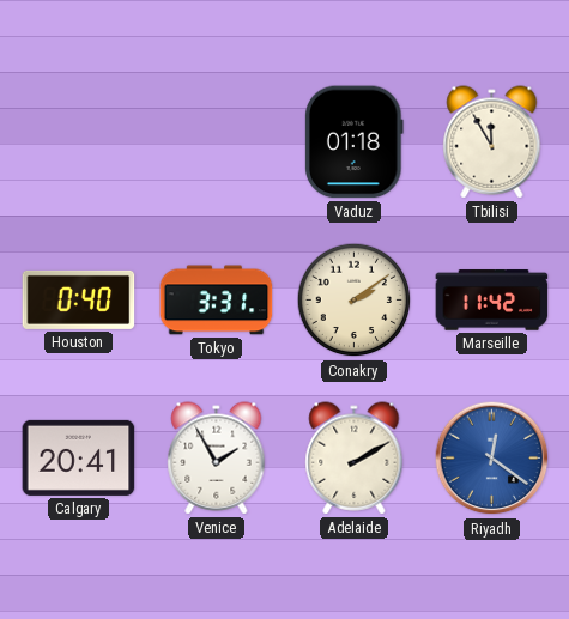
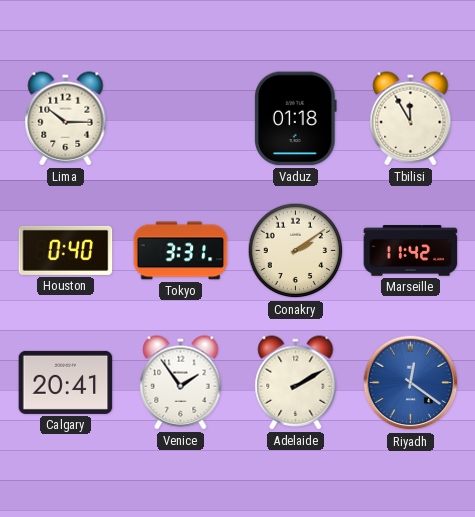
Lima: none -> 10:15
Venice: 1:55 -> 1:54
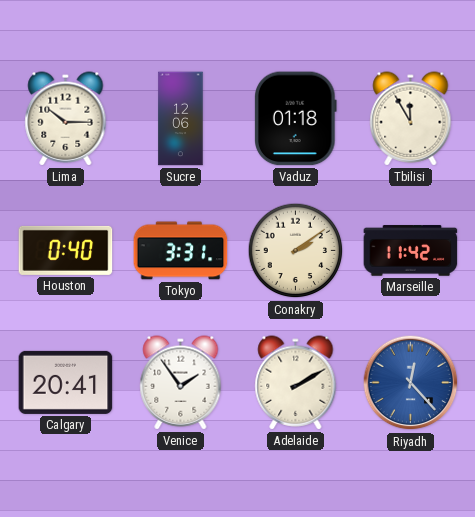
Sucre: none -> 12:06
Riyadh: 12:21 -> 12:23
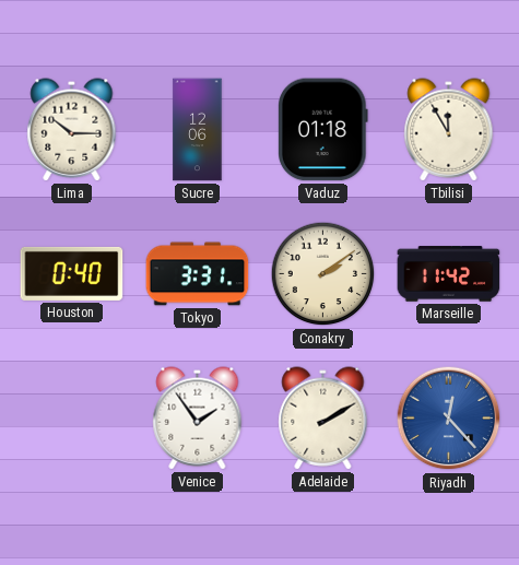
Calgary: 20:41 -> none
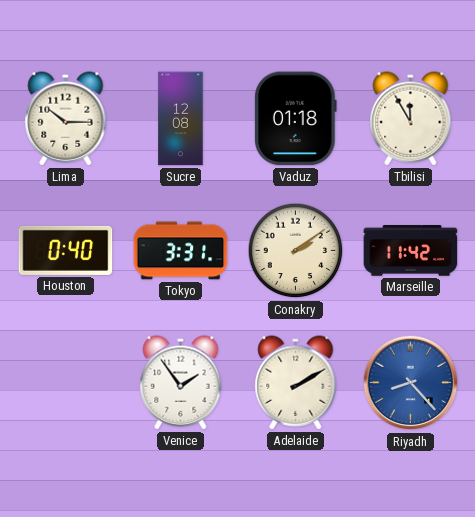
Sucre: 12:06 -> 12:08
Riyadh: 12:23 -> 8:23
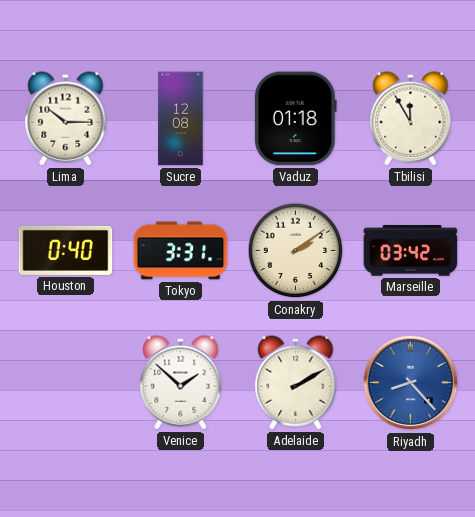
Marseille: 11:42 -> 03:42
Venice: 1:54 -> 1:52
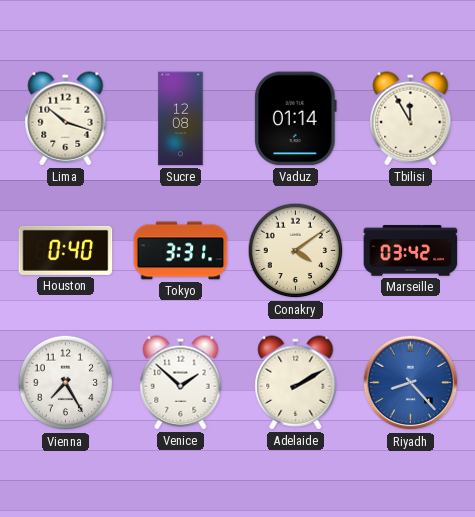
Lima: 10:15 -> 10:18
Vaduz: 01:18 -> 01:14
Conakry: 2:09 -> 4:09
Vienna: none -> 7:25
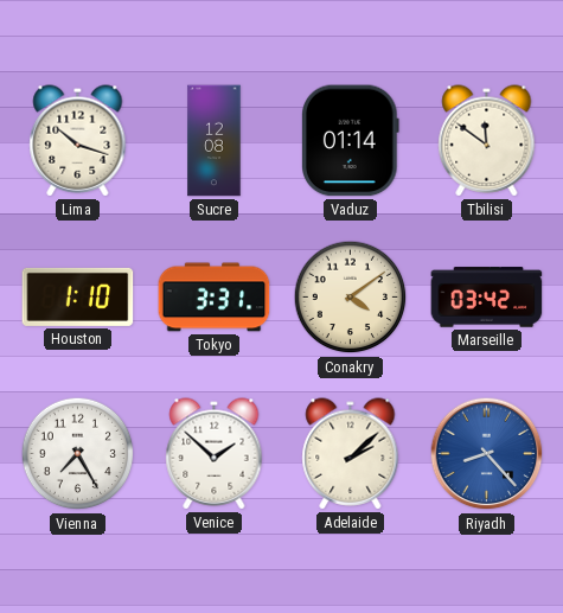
Tbilisi: 11:55 -> 11:51
Houston: 0:40 -> 1:10
Adelaide: 2:10 -> 2:08
